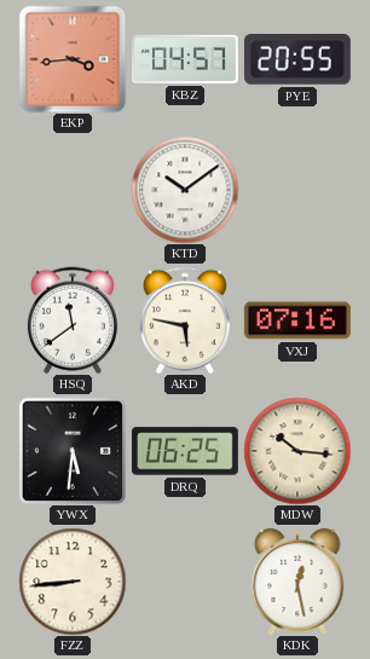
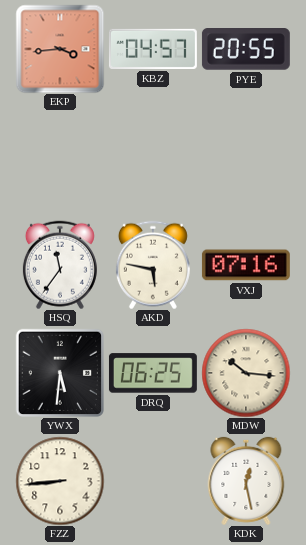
KTD: 10:09 -> none
HSQ: 11:39 -> 11:36
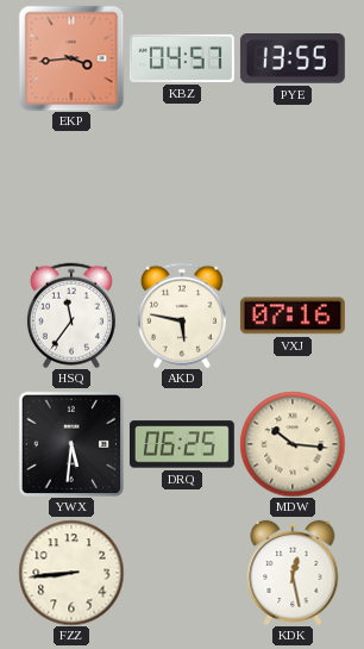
PYE: 20:55 -> 13:55
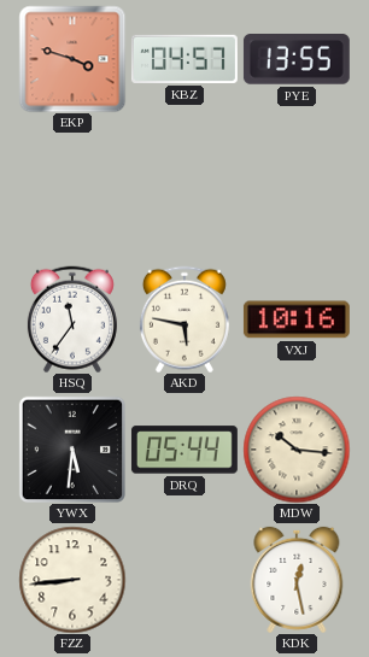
EKP: 3:44 -> 3:48
VXJ: 07:16 -> 10:16
DRQ: 06:25 -> 05:44
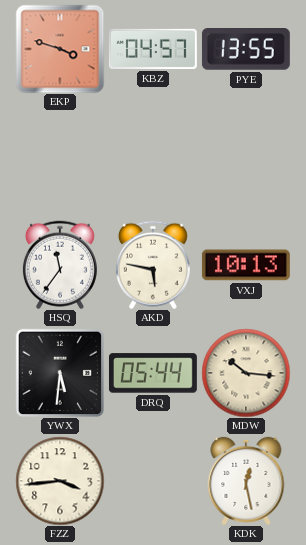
VXJ: 10:16 -> 10:13
FZZ: 8:44 -> 3:44
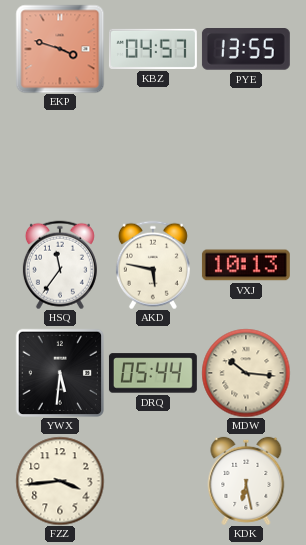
KDK: 12:28 -> 6:28
